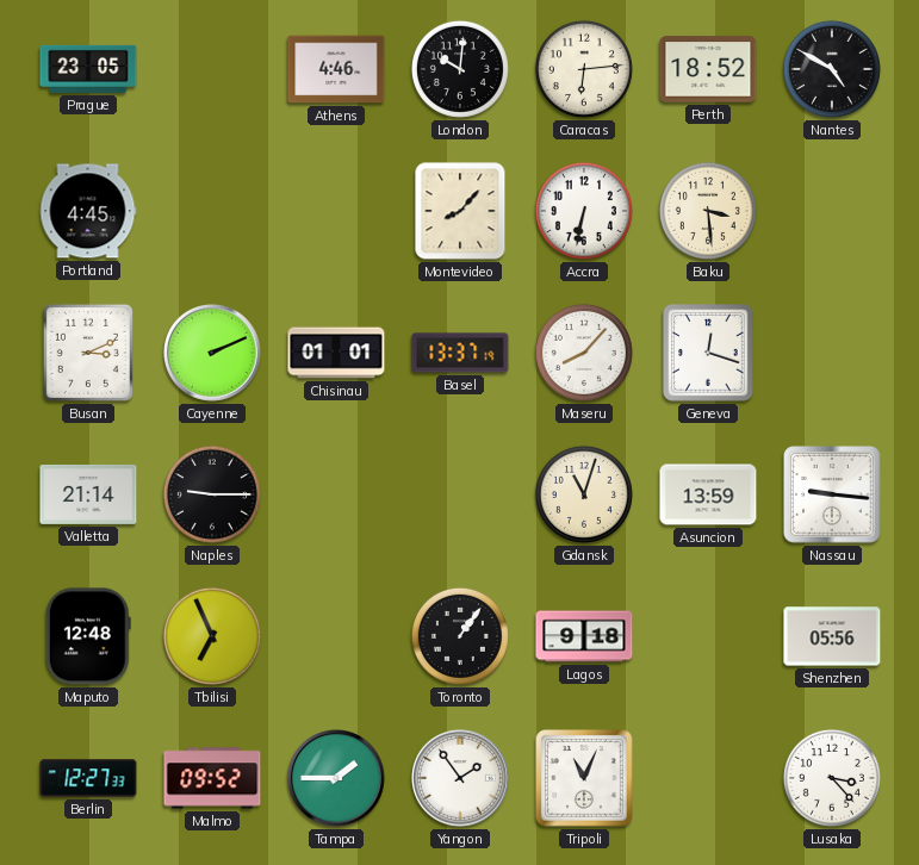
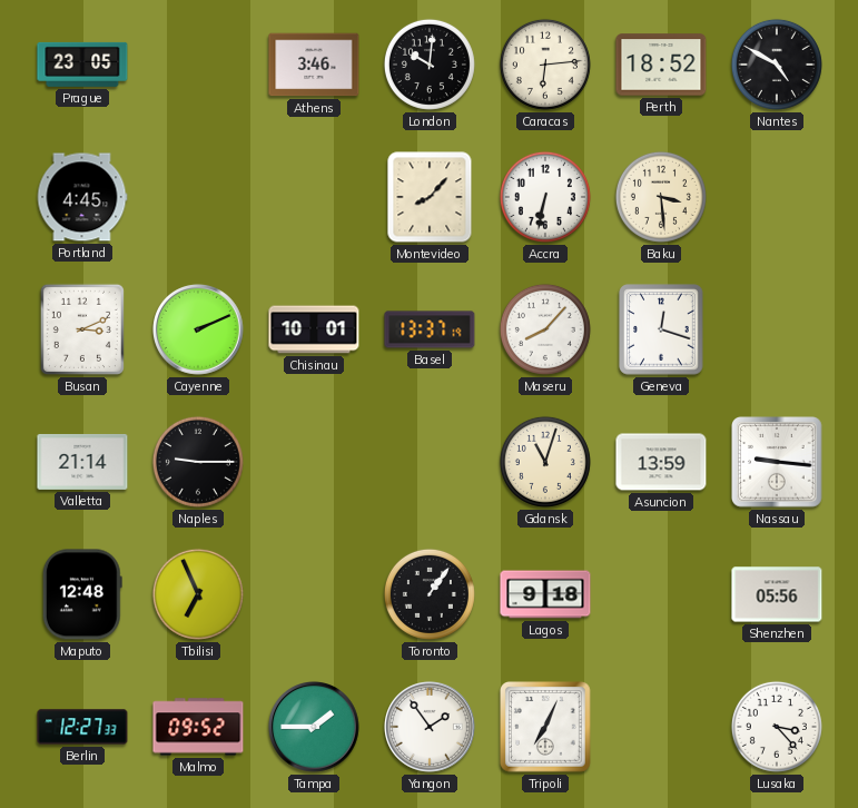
Athens: 4:46 -> 3:46
Chisinau: 01:01 -> 10:01
Tripoli: 11:04 -> 7:04
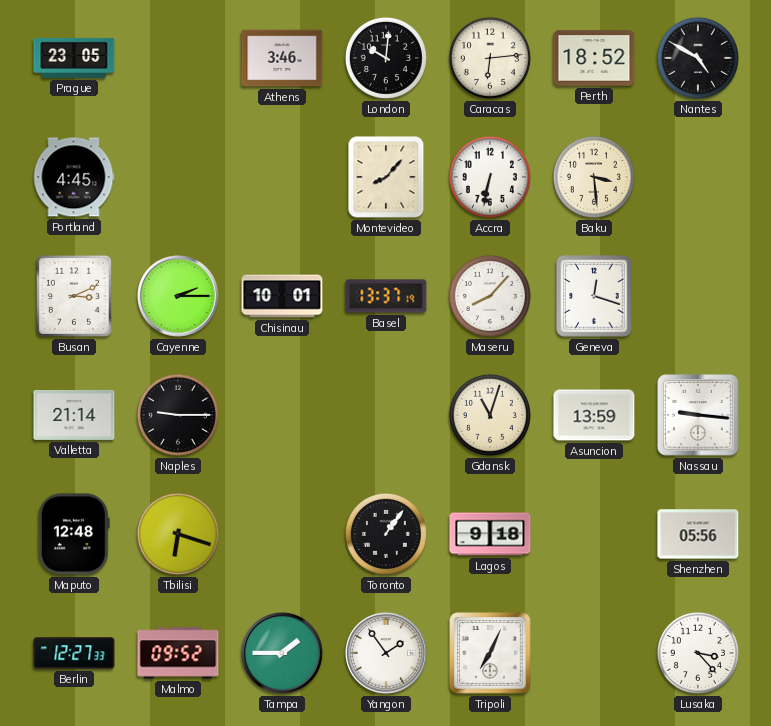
Cayenne: 2:11 -> 2:15
Tbilisi: 6:56 -> 6:18
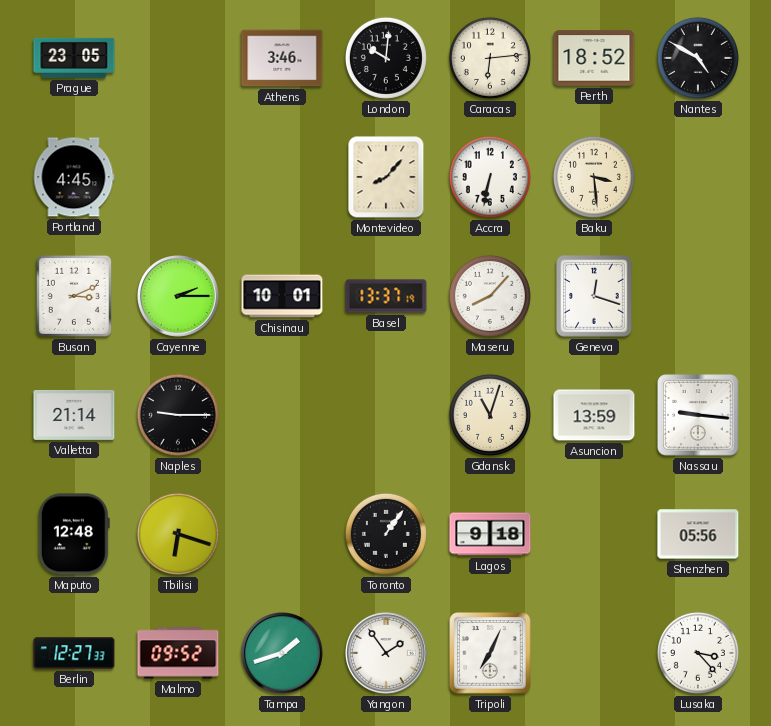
Tampa: 1:45 -> 1:42
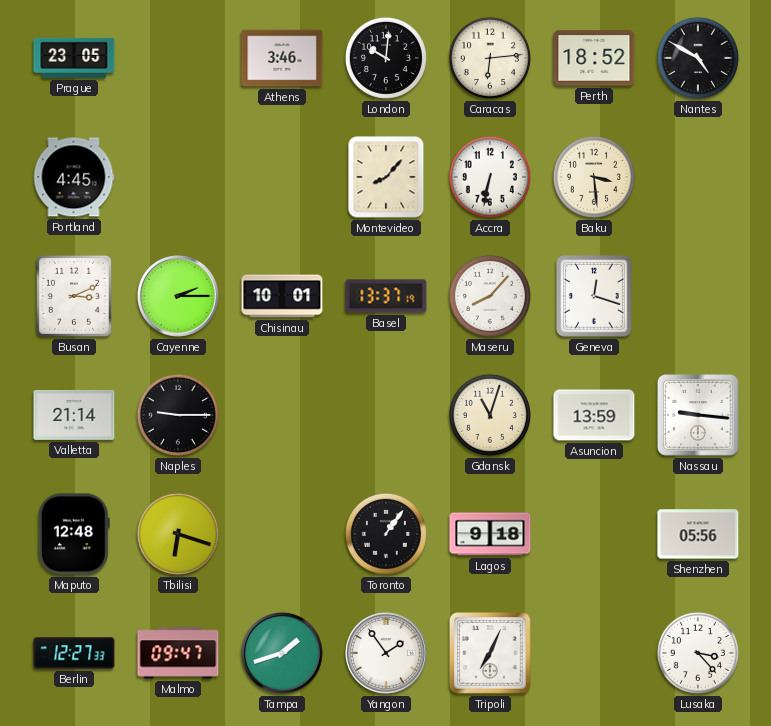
Malmo: 09:52 -> 09:47
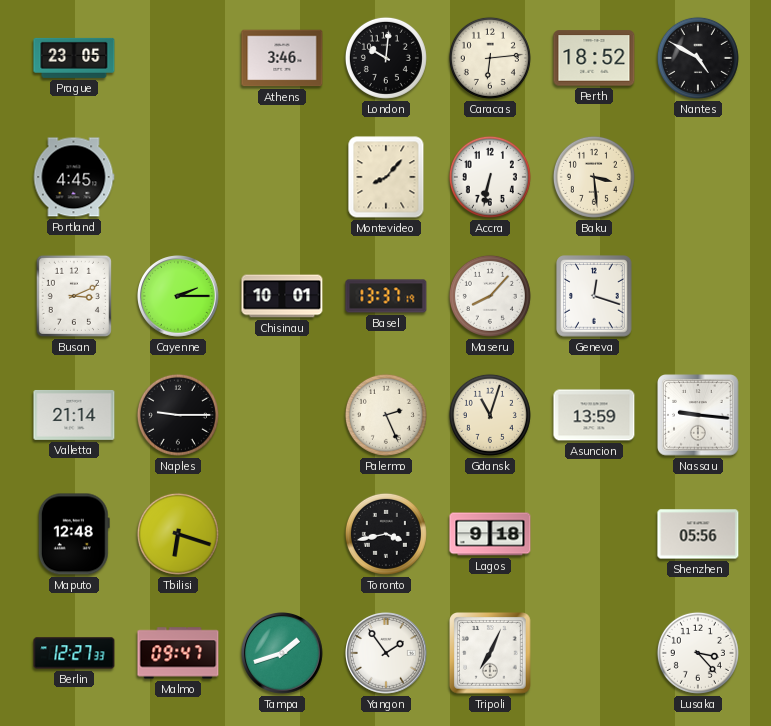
Palermo: none -> 2:26
Toronto: 1:06 -> 3:43
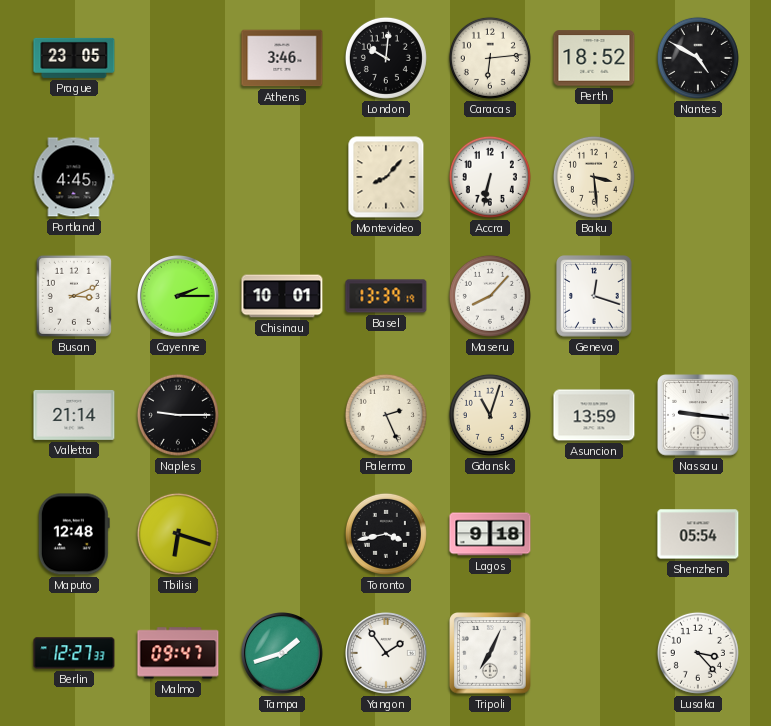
Basel: 13:37 -> 13:39
Shenzhen: 05:56 -> 05:54
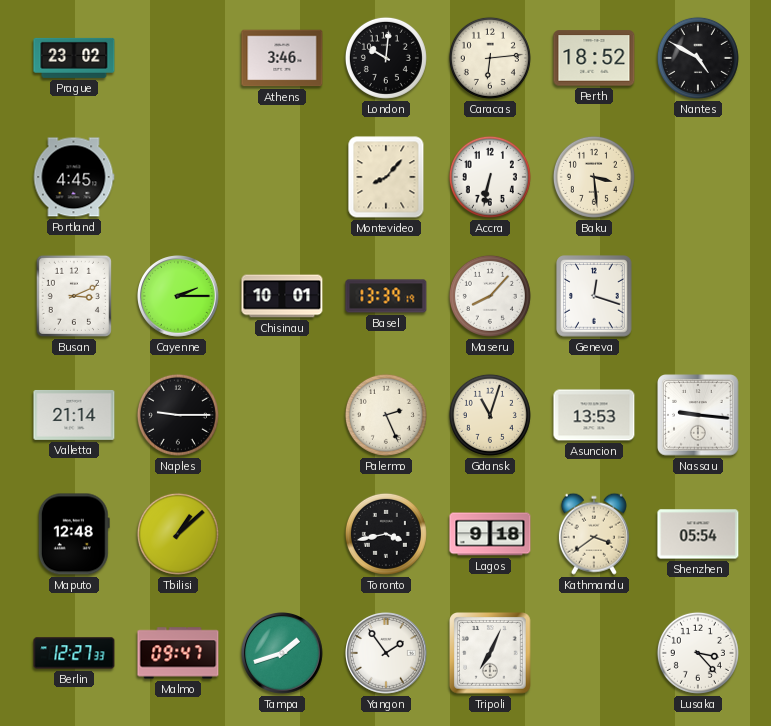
Prague: 23:05 -> 23:02
Asuncion: 13:59 -> 13:53
Tbilisi: 6:18 -> 1:08
Kathmandu: none -> 3:39
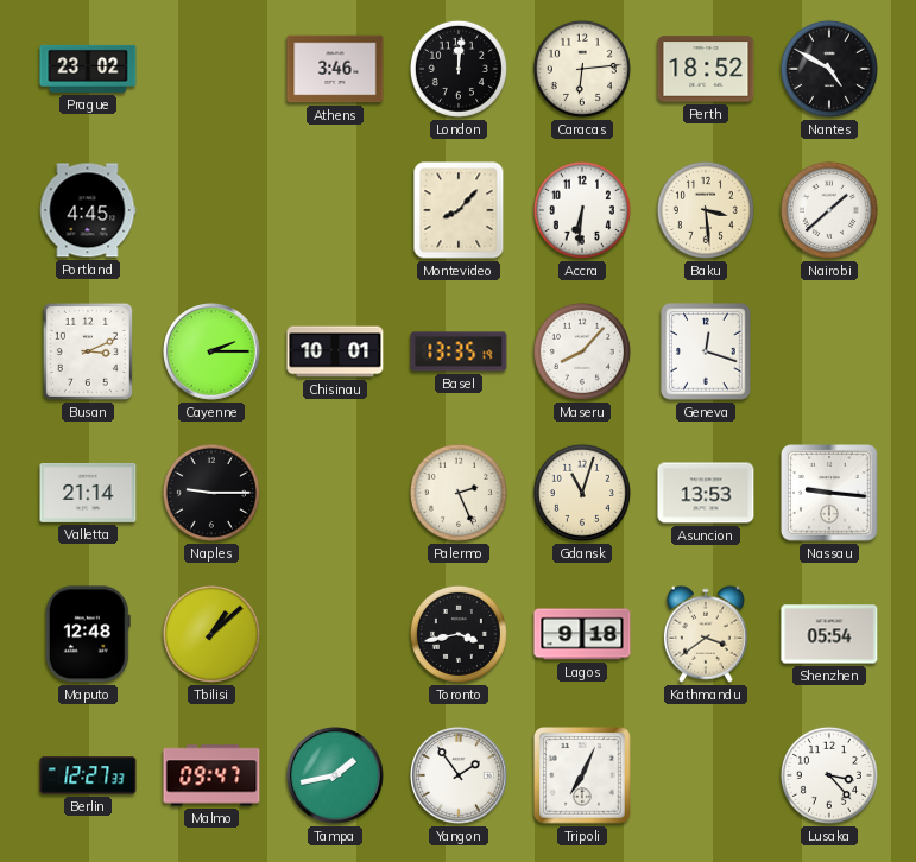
London: 10:01 -> 12:01
Accra: 6:32 -> 6:31
Nairobi: none -> 1:38
Basel: 13:39 -> 13:35
Tampa: 1:42 -> 1:43
